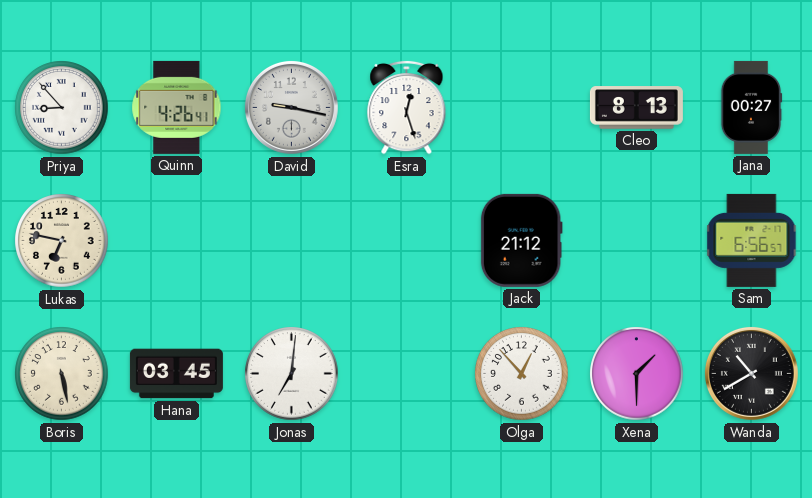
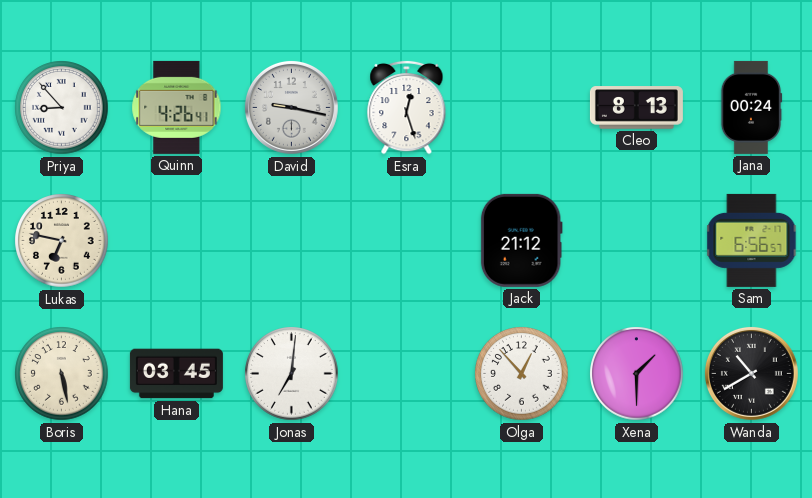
Jana: 00:27 -> 00:24
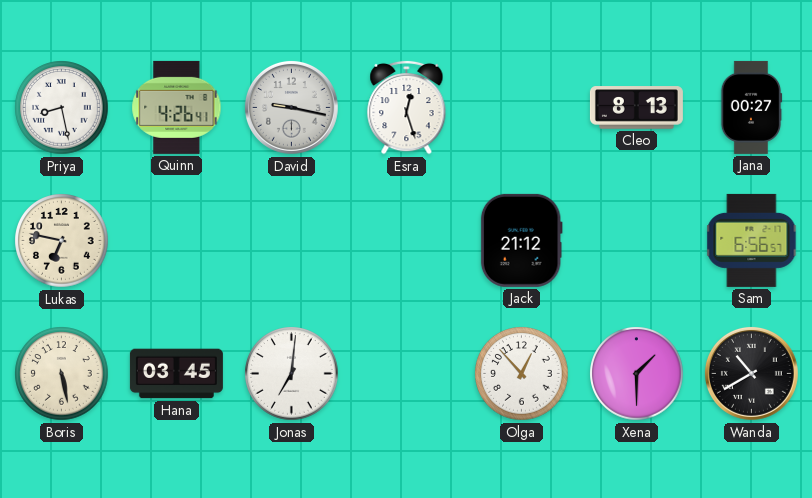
Priya: 8:53 -> 8:28
Jana: 00:24 -> 00:27
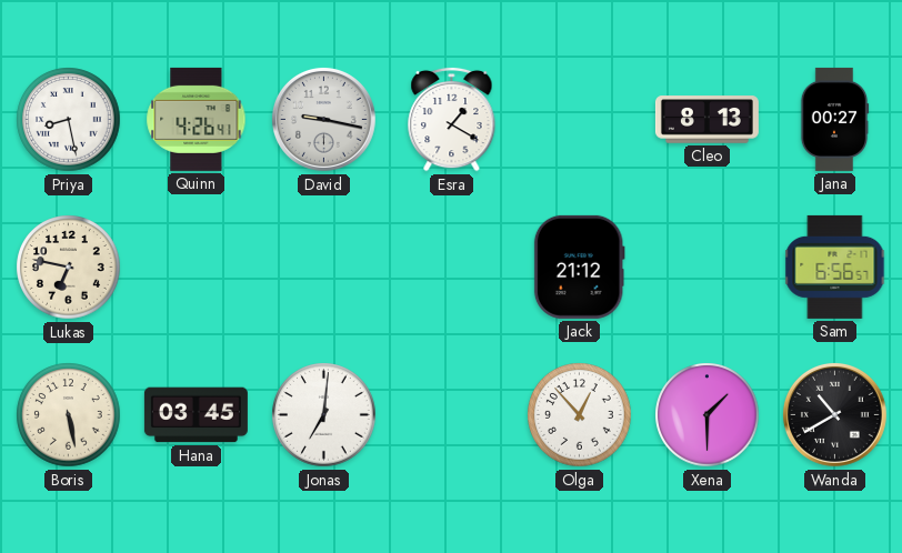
Esra: 12:27 -> 1:20
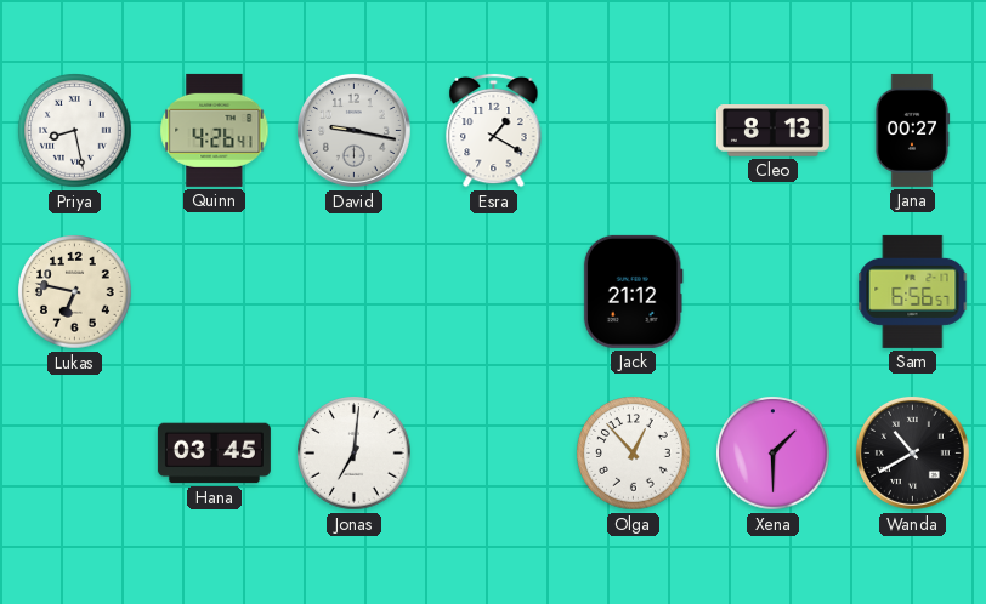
Boris: 5:28 -> none
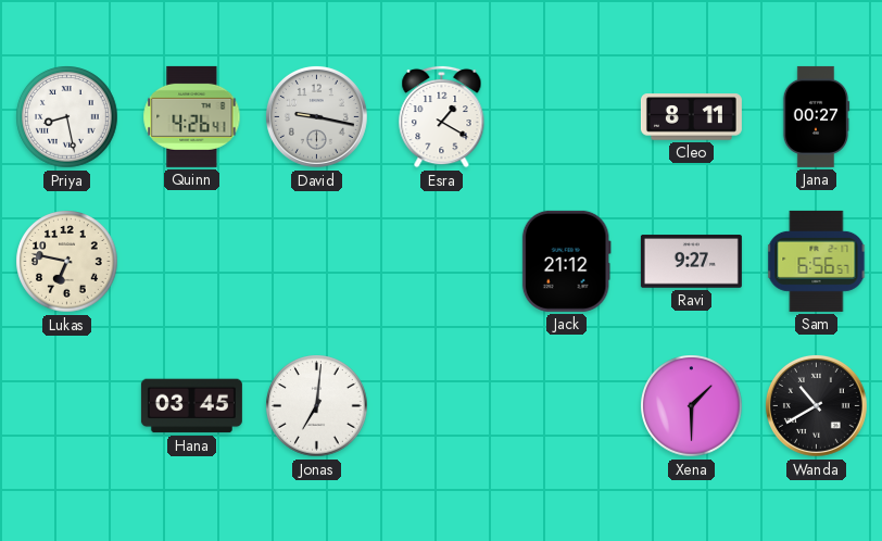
Cleo: 8:13 -> 8:11
Ravi: none -> 9:27
Olga: 12:53 -> none
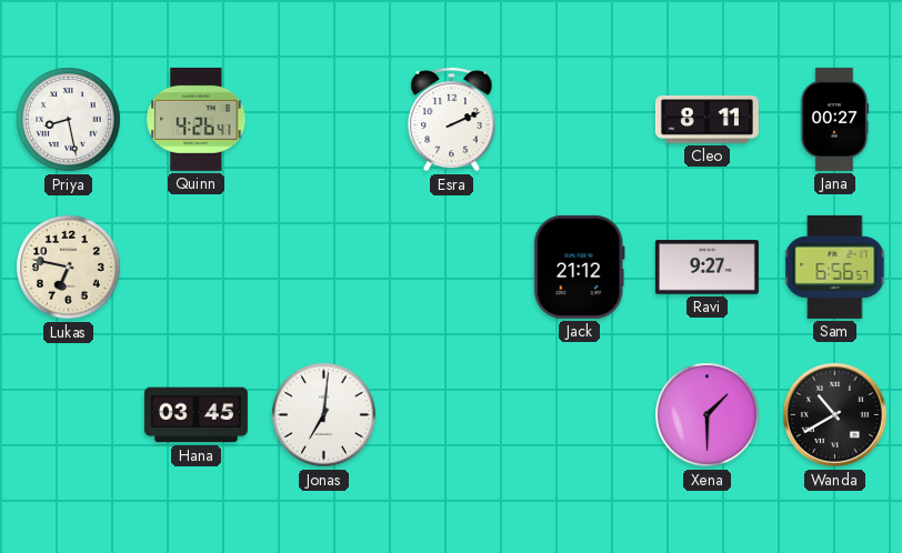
David: 9:17 -> none
Esra: 1:20 -> 2:11
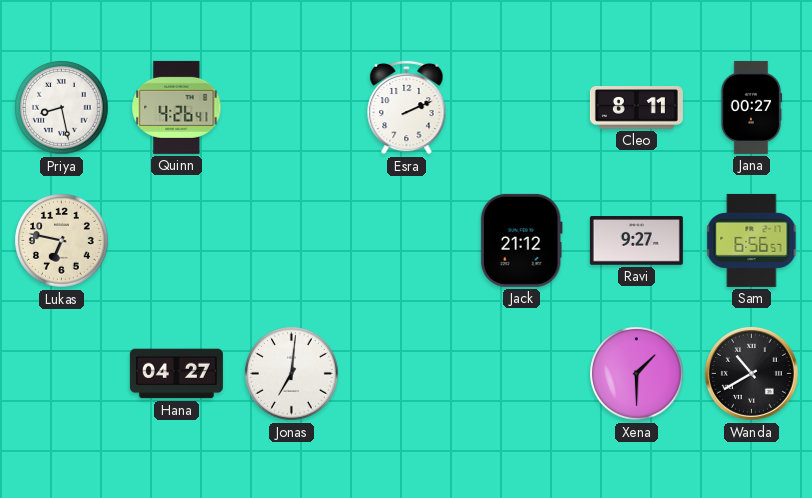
Hana: 03:45 -> 04:27
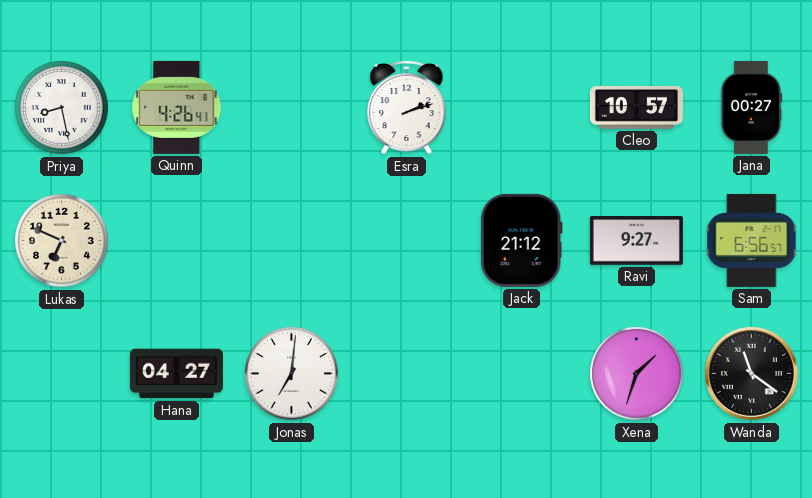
Esra: 2:11 -> 2:12
Cleo: 8:11 -> 10:57
Lukas: 6:47 -> 6:49
Xena: 1:30 -> 1:33
Wanda: 10:40 -> 11:21
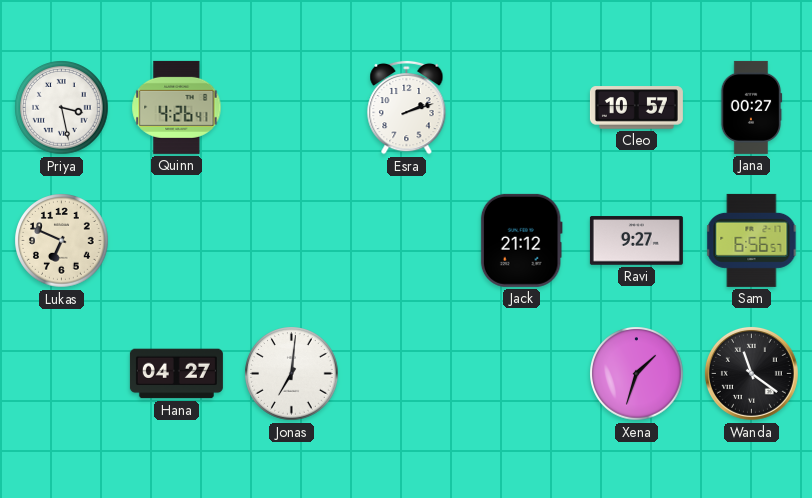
Priya: 8:28 -> 3:28
